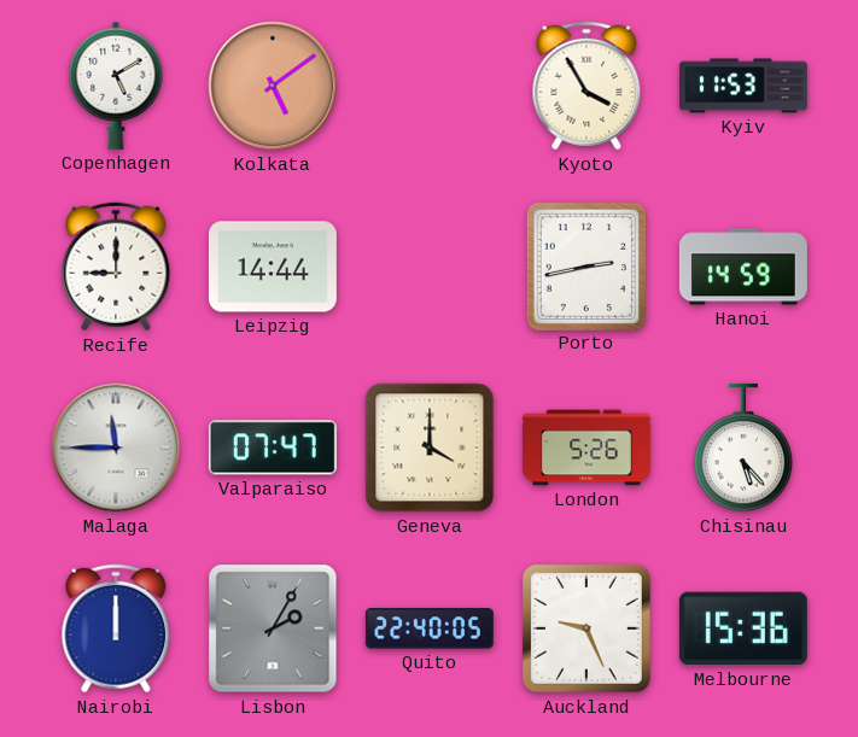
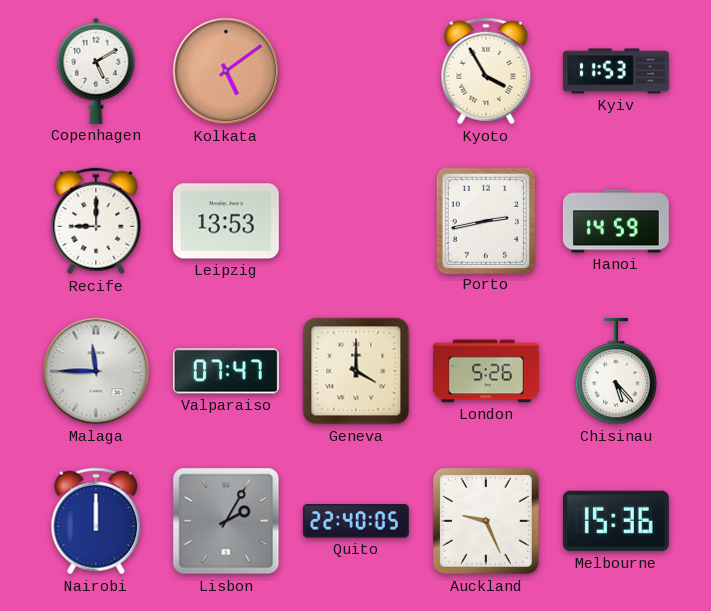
Leipzig: 14:44 -> 13:53
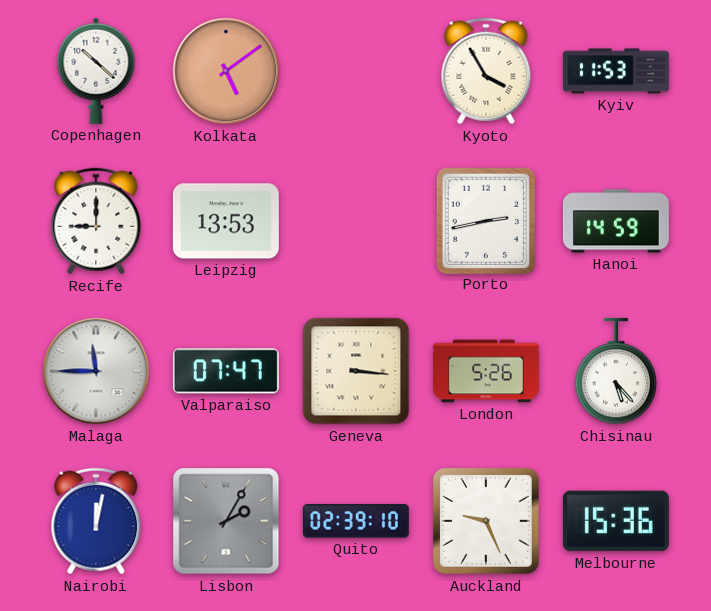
Copenhagen: 5:10 -> 10:22
Geneva: 4:00 -> 3:16
Nairobi: 12:00 -> 12:02
Quito: 22:40 -> 02:39
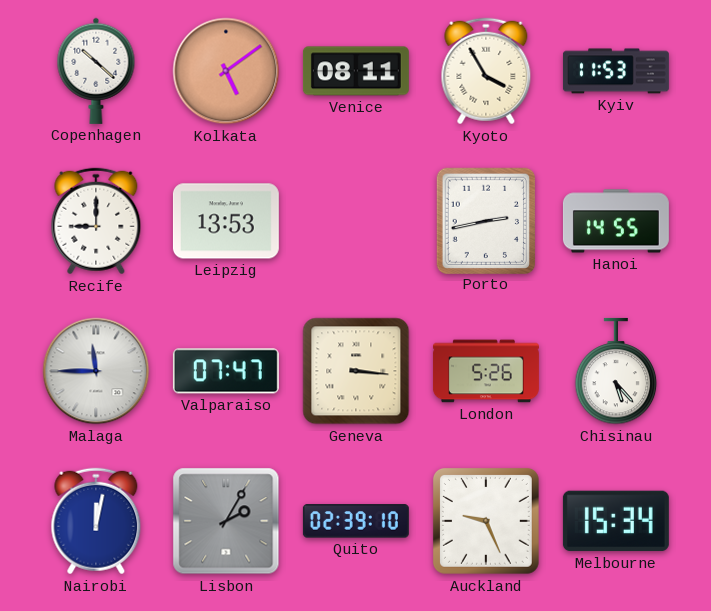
Venice: none -> 08:11
Hanoi: 14:59 -> 14:55
Melbourne: 15:36 -> 15:34
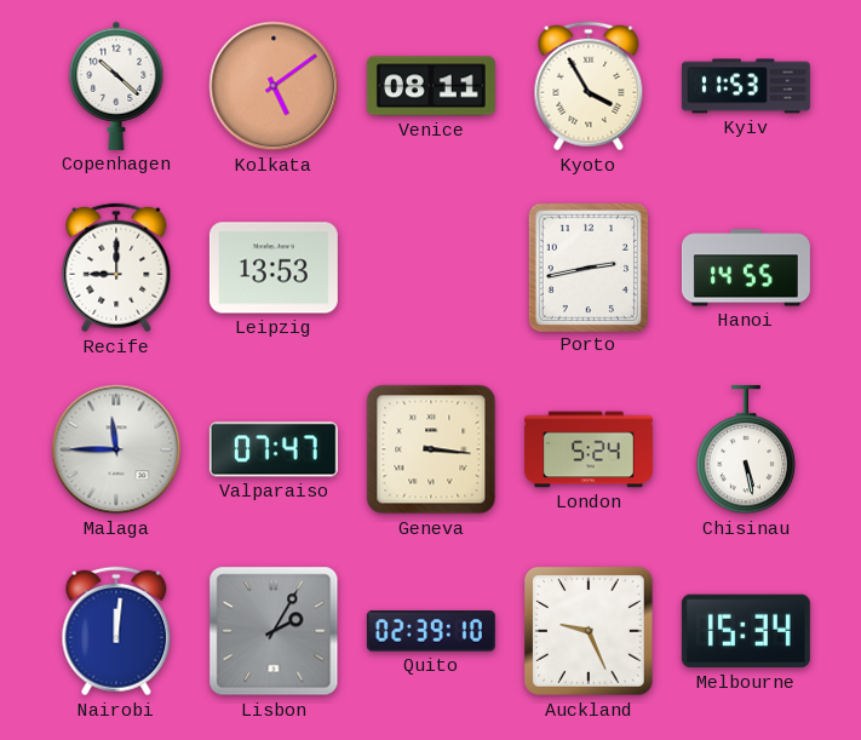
London: 5:26 -> 5:24
Chisinau: 5:23 -> 5:28
Nairobi: 12:02 -> 12:01
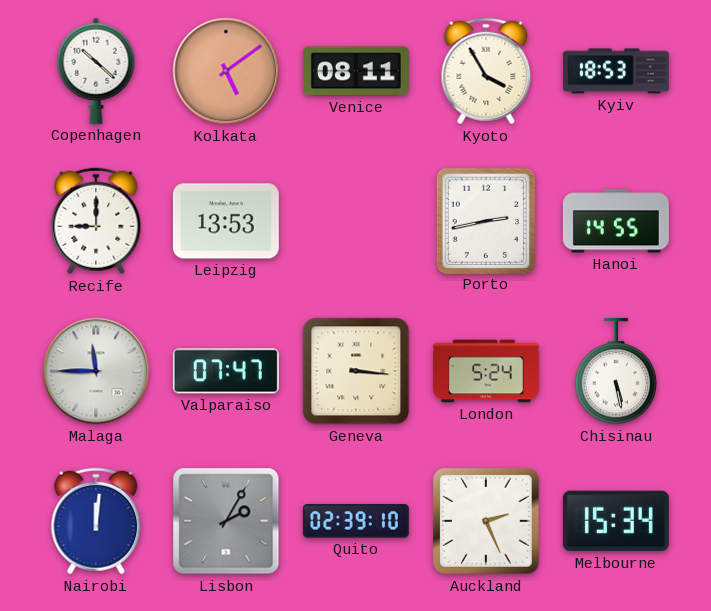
Kyiv: 11:53 -> 18:53
Auckland: 9:26 -> 2:26
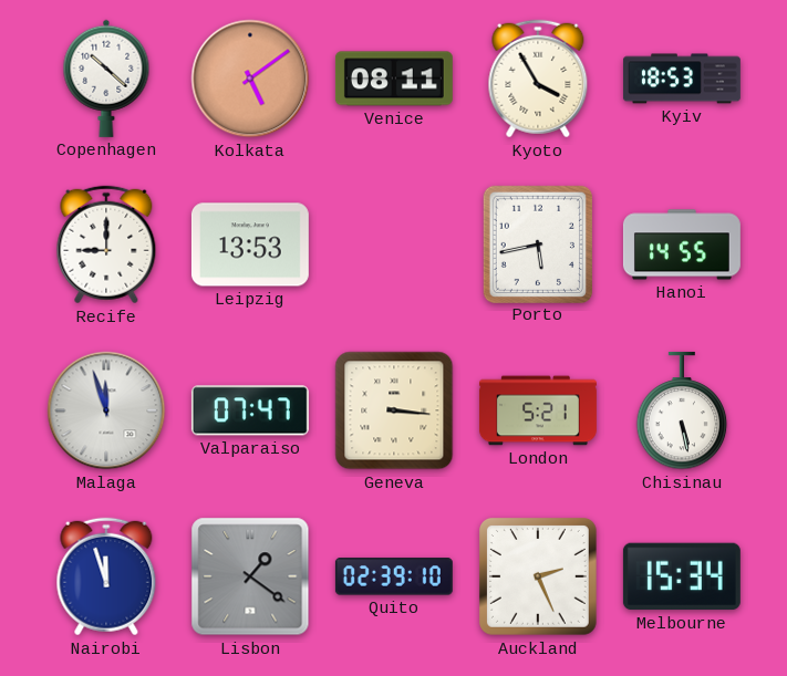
Porto: 2:43 -> 5:43
Malaga: 11:45 -> 11:57
London: 5:24 -> 5:21
Nairobi: 12:01 -> 11:57
Lisbon: 2:05 -> 1:21
